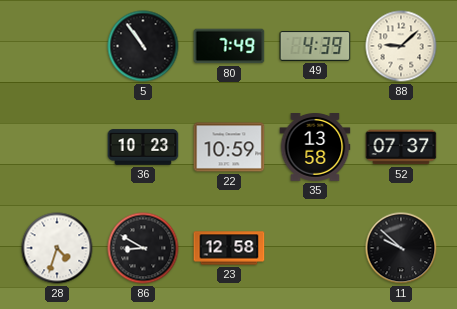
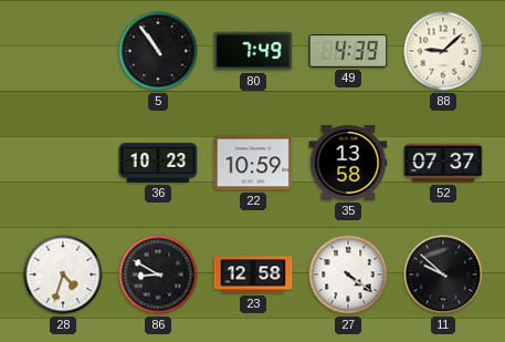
27: none -> 4:21
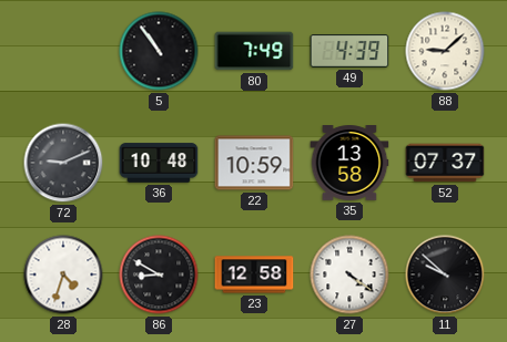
72: none -> 9:11
36: 10:23 -> 10:48
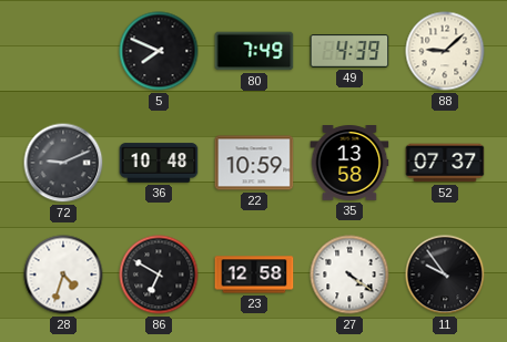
5: 10:54 -> 7:49
86: 8:50 -> 6:50
11: 9:52 -> 9:54
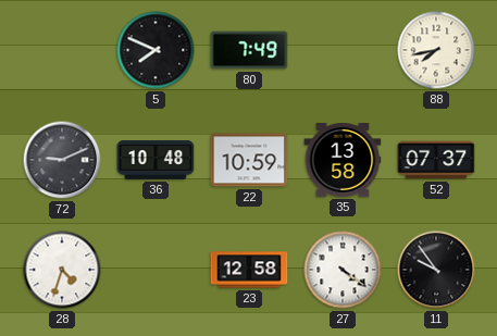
49: 4:39 -> none
88: 9:08 -> 7:43
86: 6:50 -> none
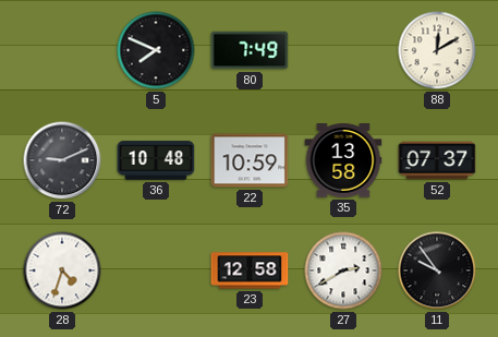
88: 7:43 -> 12:10
27: 4:21 -> 2:40
